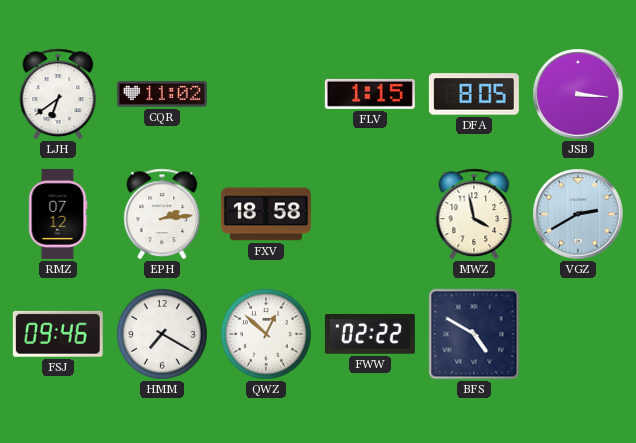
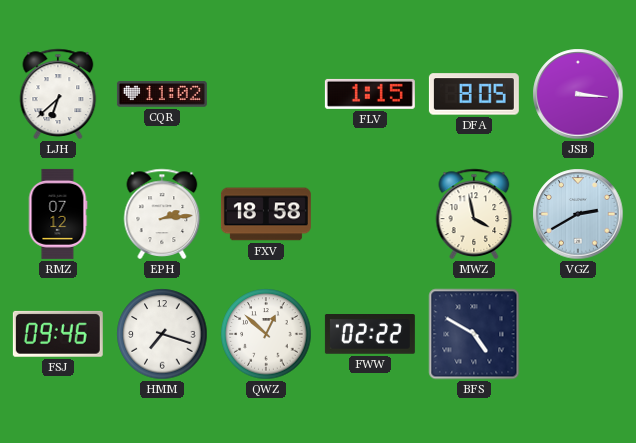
LJH: 6:39 -> 6:38
HMM: 7:20 -> 7:18
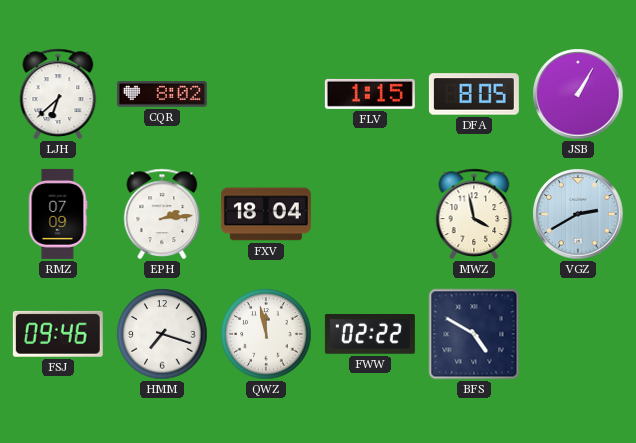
CQR: 11:02 -> 8:02
JSB: 3:16 -> 1:05
RMZ: 07:12 -> 07:09
FXV: 18:58 -> 18:04
QWZ: 12:52 -> 11:58
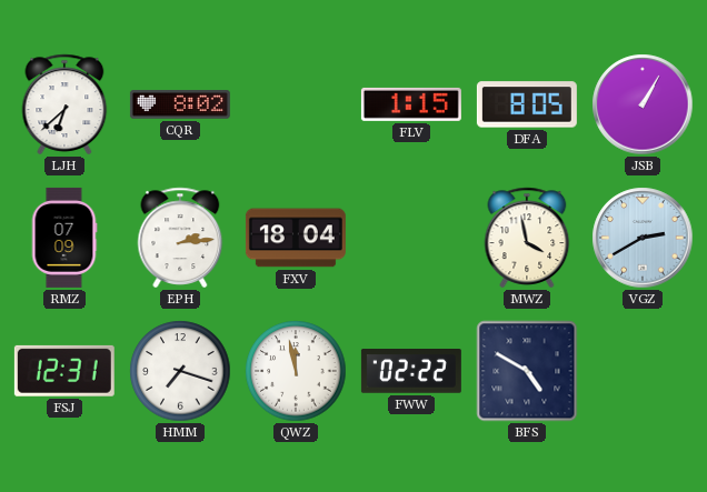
FSJ: 09:46 -> 12:31
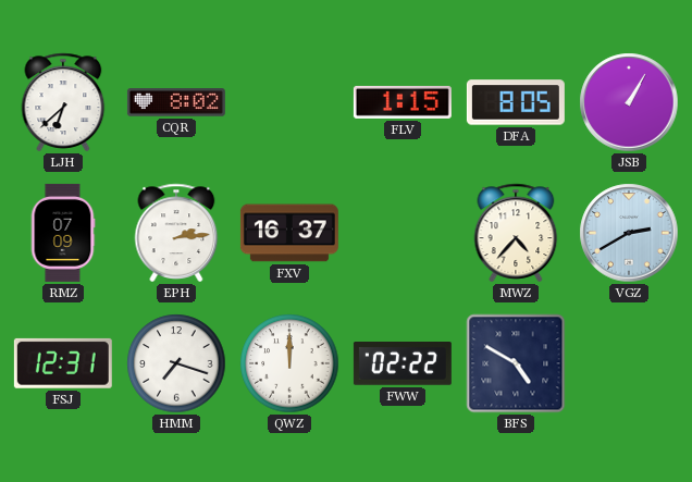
FXV: 18:04 -> 16:37
MWZ: 3:58 -> 4:37
QWZ: 11:58 -> 12:00
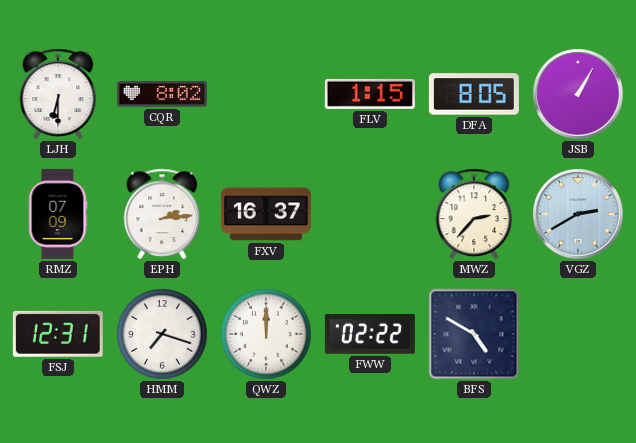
LJH: 6:38 -> 6:30
MWZ: 4:37 -> 2:37
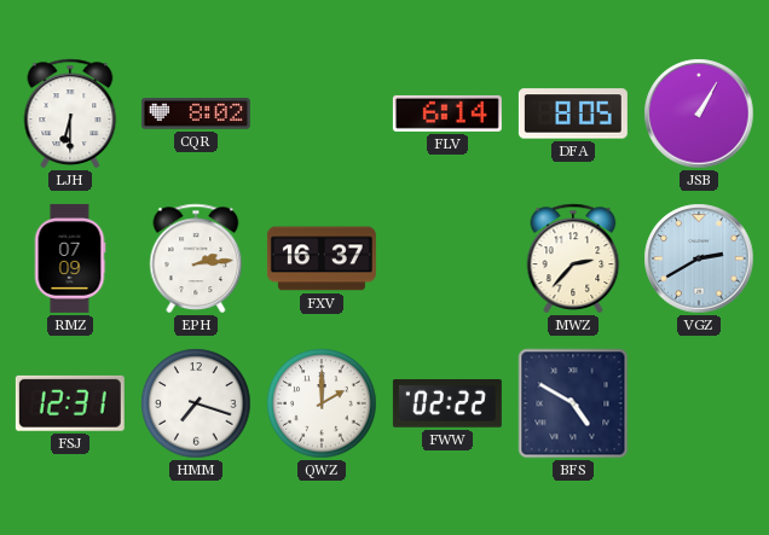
FLV: 1:15 -> 6:14
QWZ: 12:00 -> 2:00
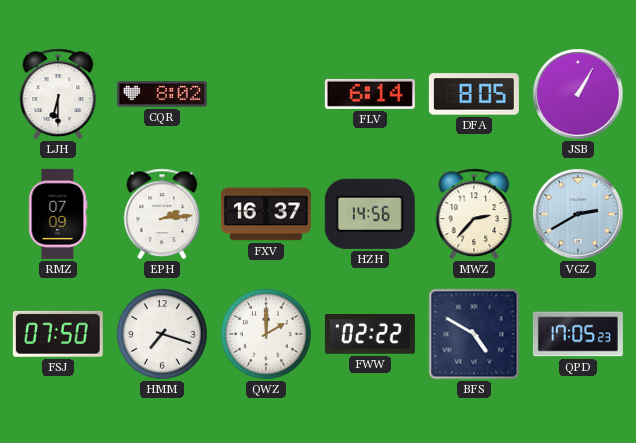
HZH: none -> 14:56
FSJ: 12:31 -> 07:50
QPD: none -> 17:05
